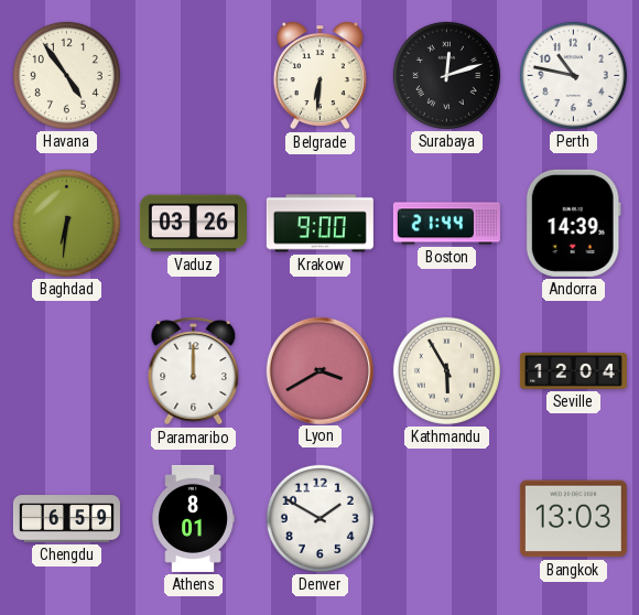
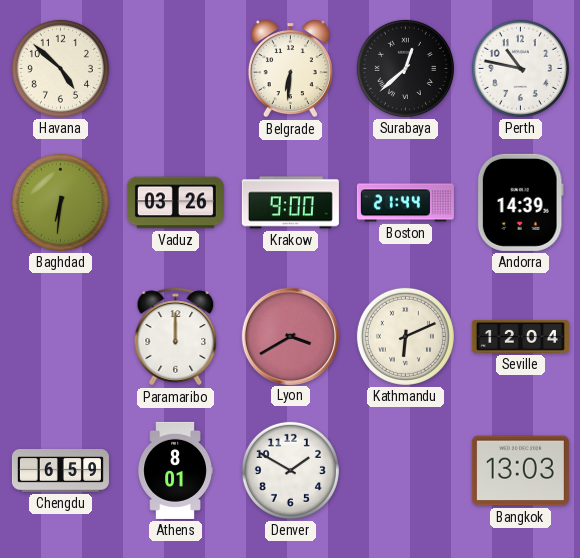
Havana: 4:54 -> 4:52
Surabaya: 12:12 -> 12:38
Kathmandu: 5:55 -> 6:11
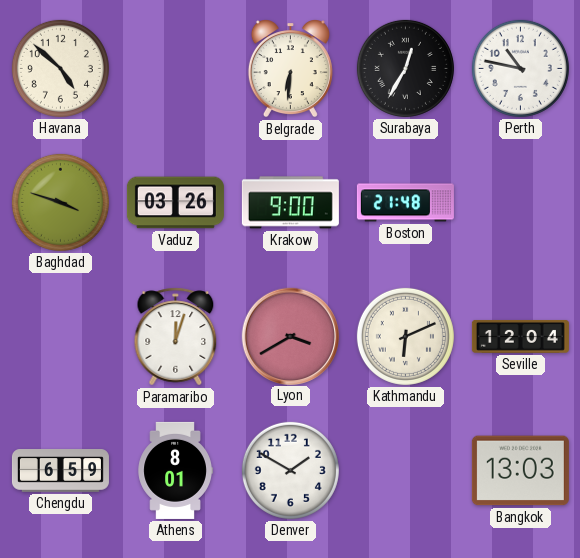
Surabaya: 12:38 -> 12:35
Baghdad: 6:31 -> 3:48
Boston: 21:44 -> 21:48
Andorra: 14:39 -> none
Paramaribo: 12:00 -> 12:03
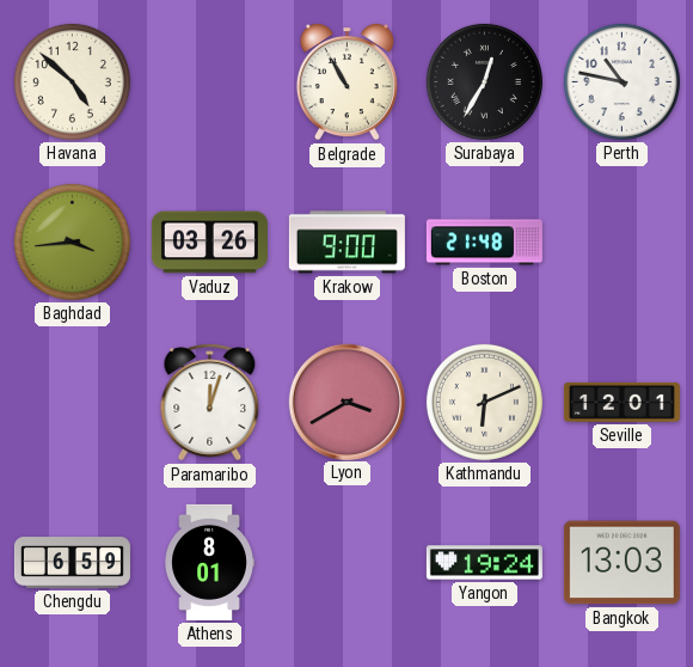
Belgrade: 6:31 -> 10:55
Baghdad: 3:48 -> 3:44
Seville: 12:04 -> 12:01
Denver: 1:50 -> none
Yangon: none -> 19:24
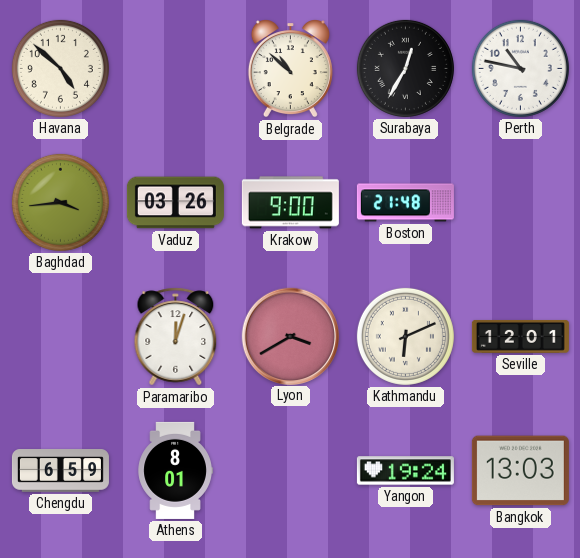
Belgrade: 10:55 -> 10:52
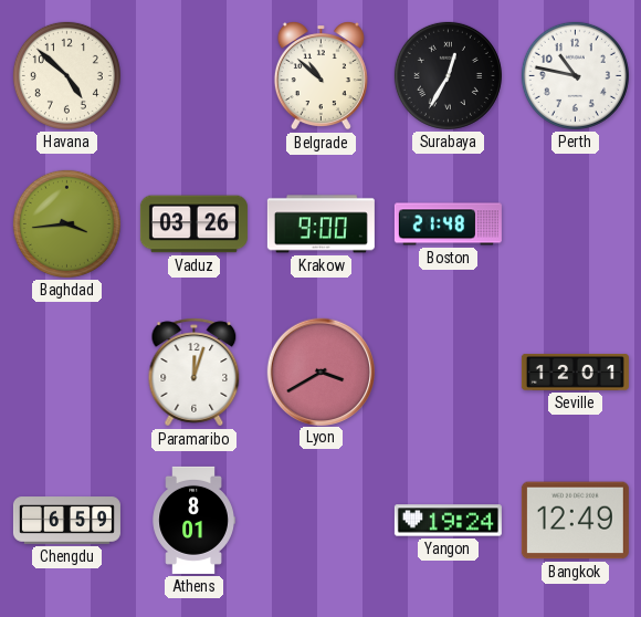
Kathmandu: 6:11 -> none
Bangkok: 13:03 -> 12:49
